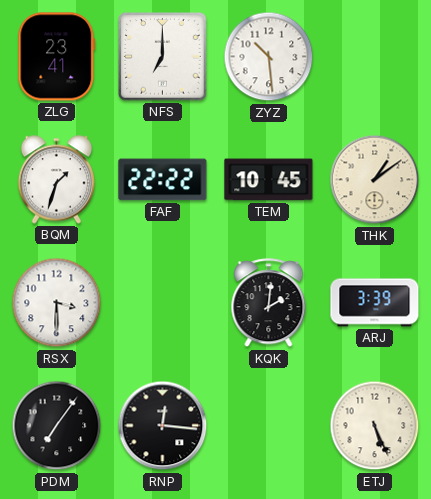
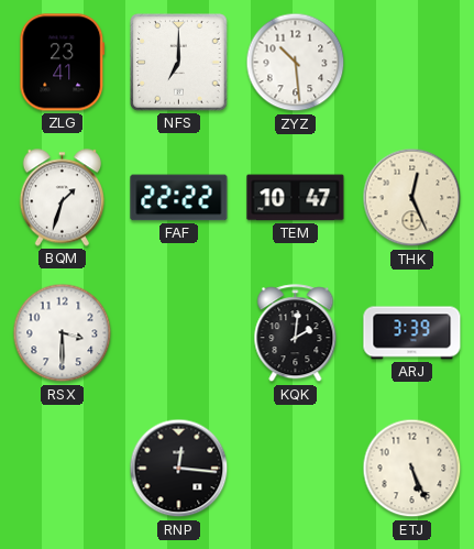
TEM: 10:45 -> 10:47
THK: 1:09 -> 12:26
PDM: 7:06 -> none
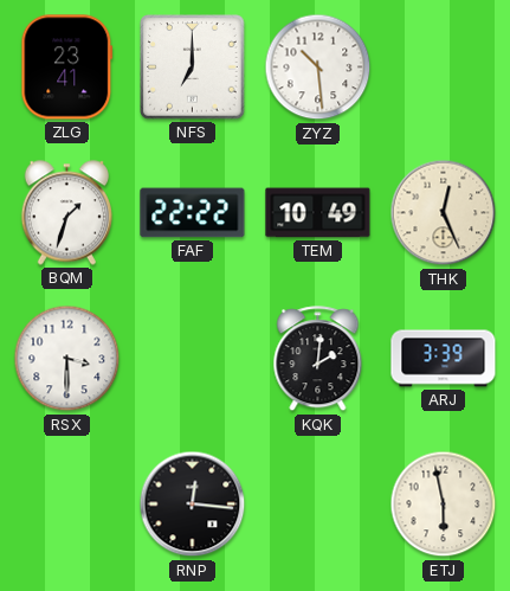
TEM: 10:47 -> 10:49
ETJ: 5:26 -> 5:58
